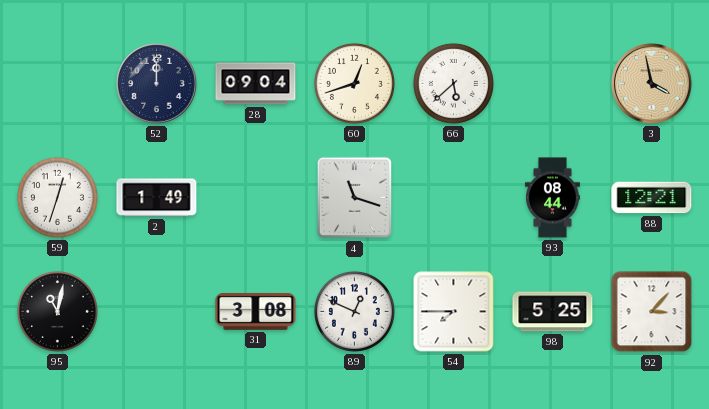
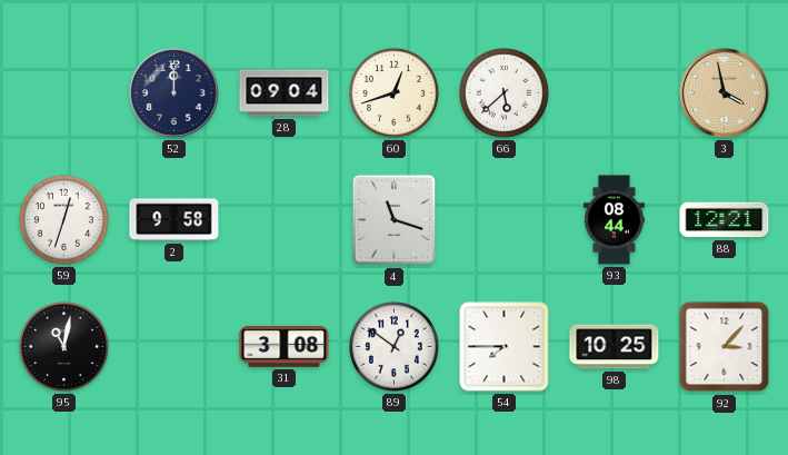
2: 1:49 -> 9:58
89: 12:49 -> 12:51
98: 5:25 -> 10:25
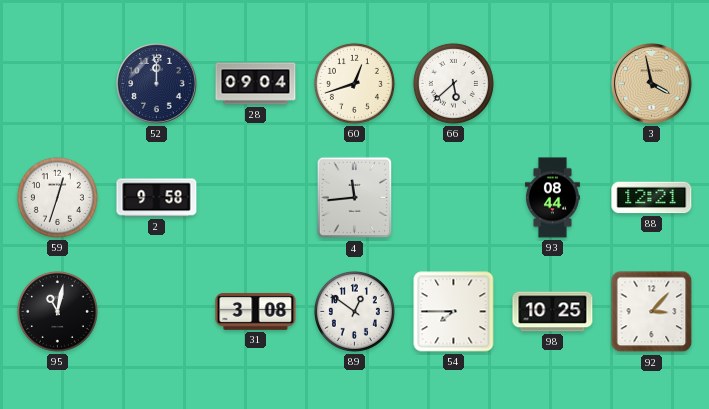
4: 11:18 -> 11:44
